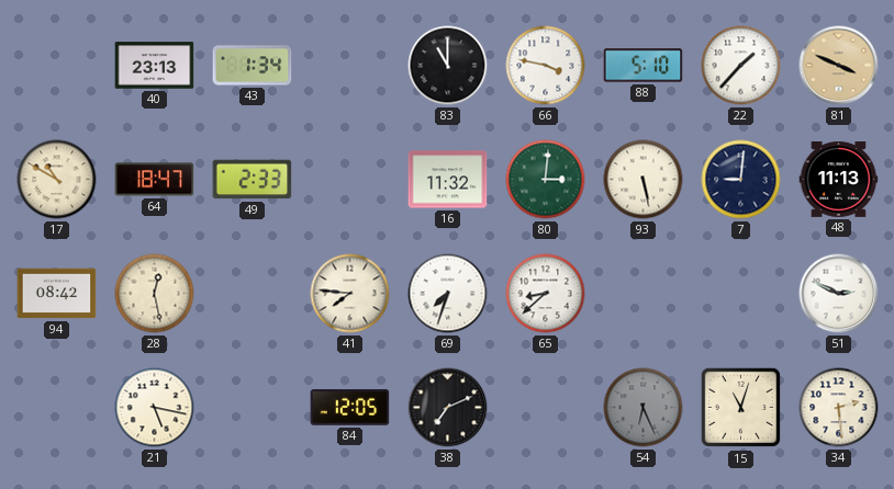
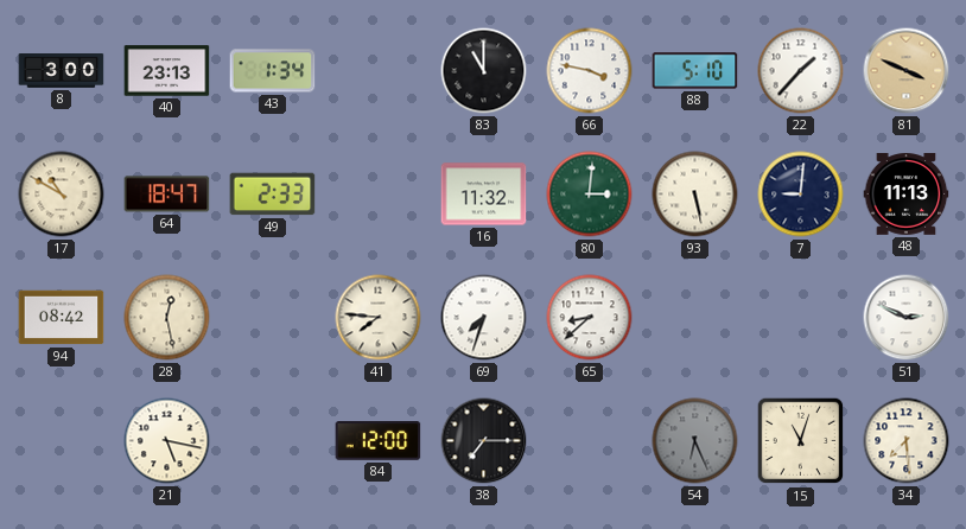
8: none -> 3:00
84: 12:05 -> 12:00
38: 7:11 -> 7:15
34: 2:29 -> 7:29
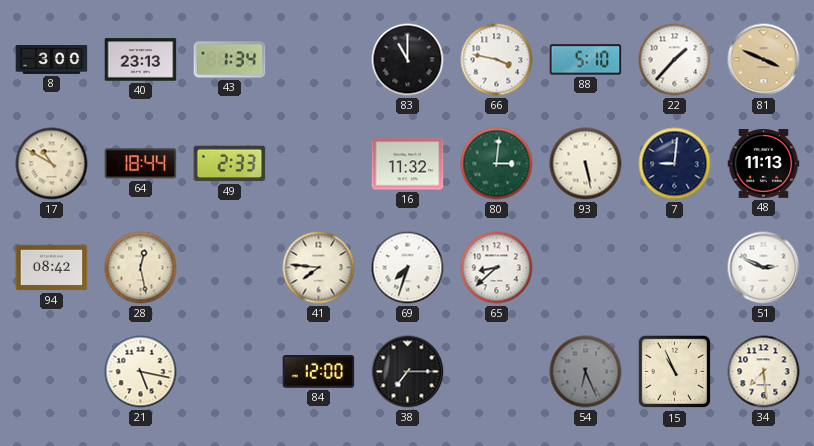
64: 18:47 -> 18:44
15: 11:03 -> 10:56
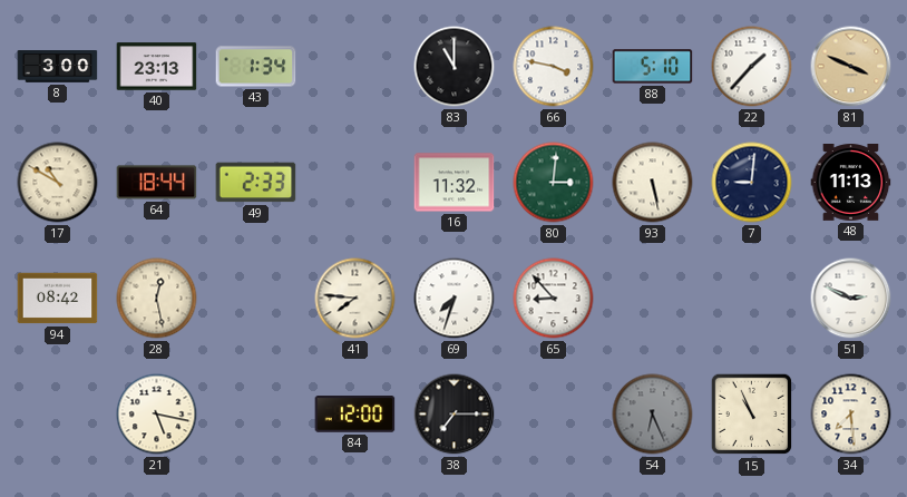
65: 8:38 -> 8:53
